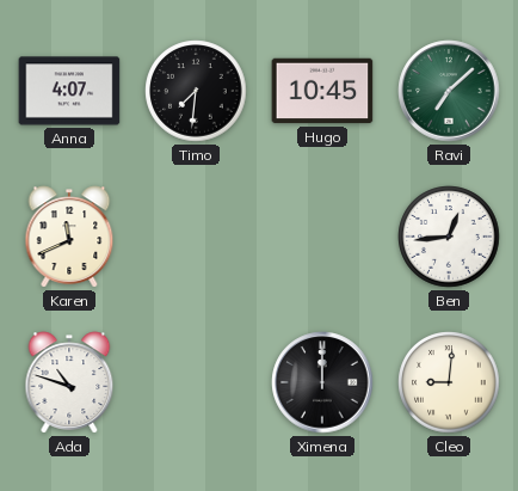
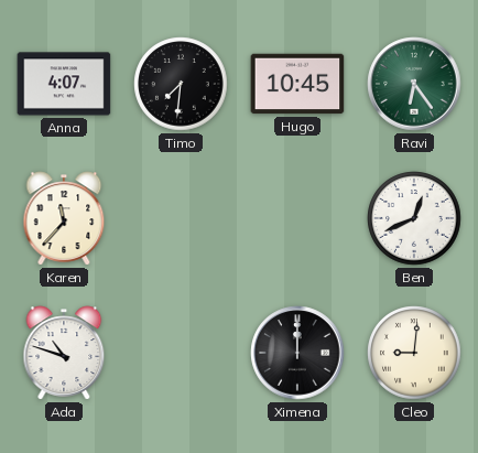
Ravi: 7:08 -> 6:24
Karen: 11:41 -> 11:37
Ben: 12:44 -> 12:41
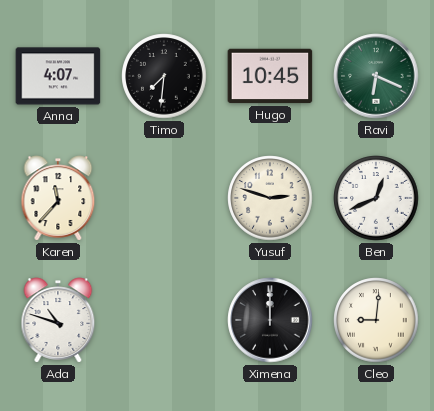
Ravi: 6:24 -> 6:19
Yusuf: none -> 2:48
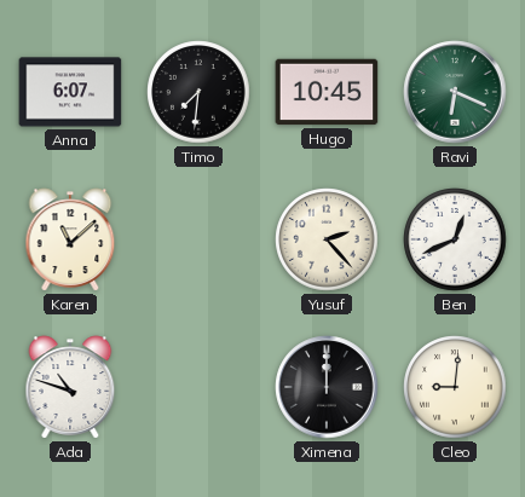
Anna: 4:07 -> 6:07
Karen: 11:37 -> 11:08
Yusuf: 2:48 -> 2:23
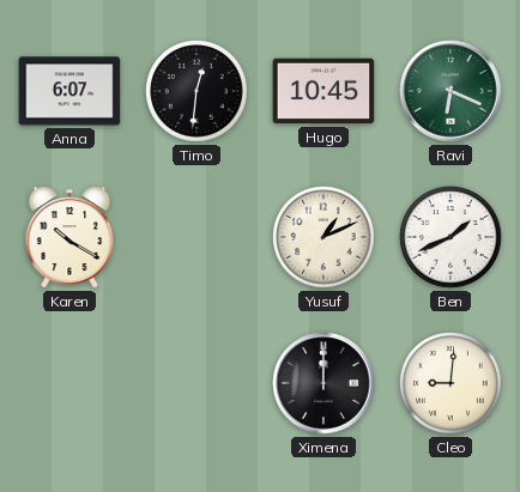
Timo: 7:31 -> 12:31
Karen: 11:08 -> 10:20
Yusuf: 2:23 -> 1:11
Ben: 12:41 -> 1:41
Ada: 10:48 -> none
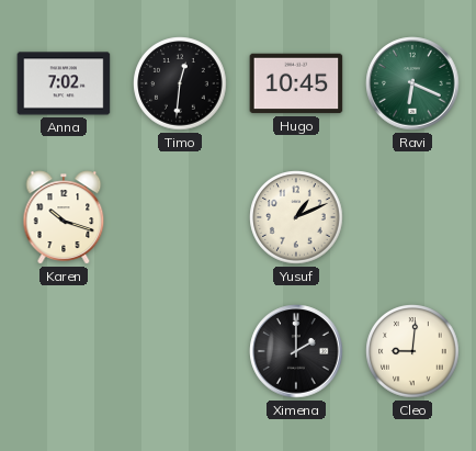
Anna: 6:07 -> 7:02
Karen: 10:20 -> 10:18
Ben: 1:41 -> none
Ximena: 12:00 -> 2:00
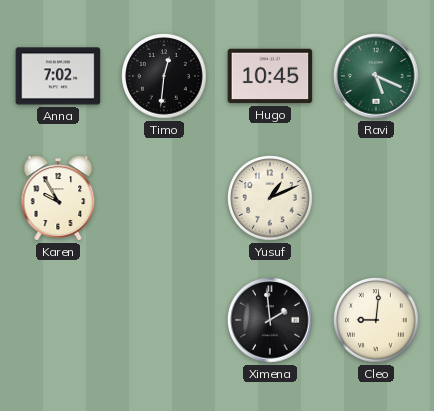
Ravi: 6:19 -> 5:19
Karen: 10:18 -> 9:55
Ximena: 2:00 -> 1:59
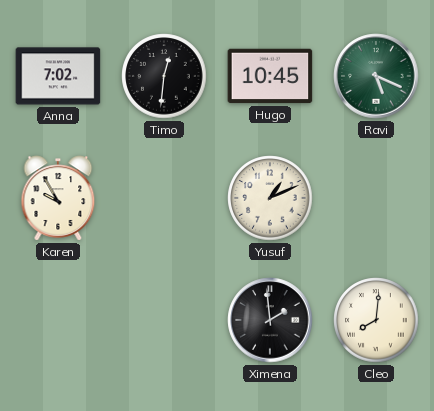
Cleo: 9:01 -> 8:01
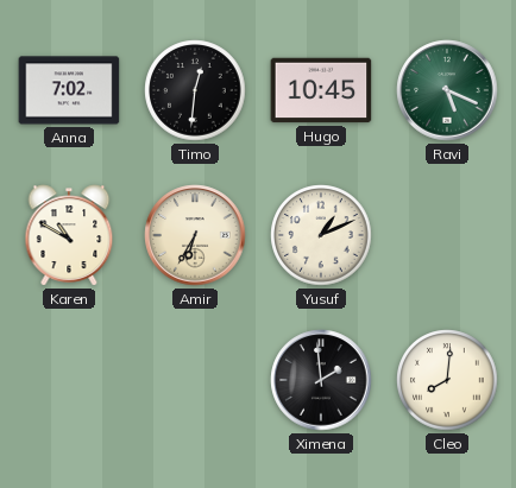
Karen: 9:55 -> 10:50
Amir: none -> 6:35
